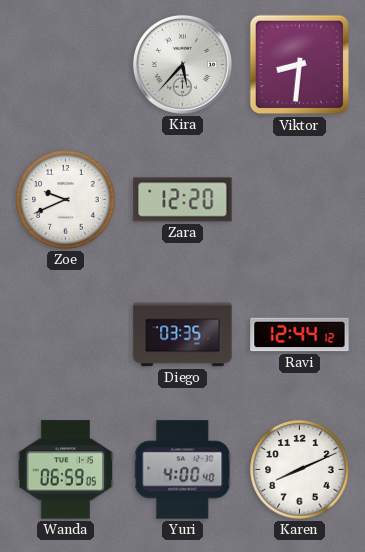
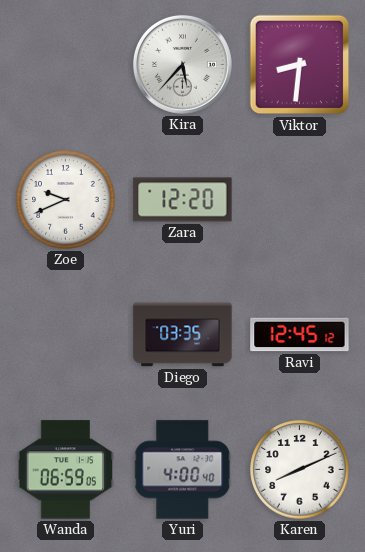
Ravi: 12:44 -> 12:45
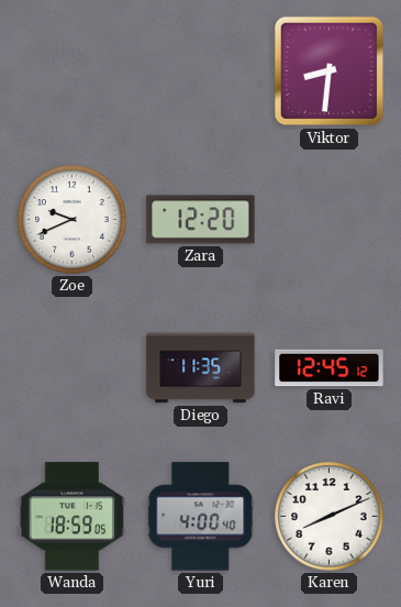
Kira: 5:37 -> none
Diego: 03:35 -> 11:35
Wanda: 06:59 -> 18:59
